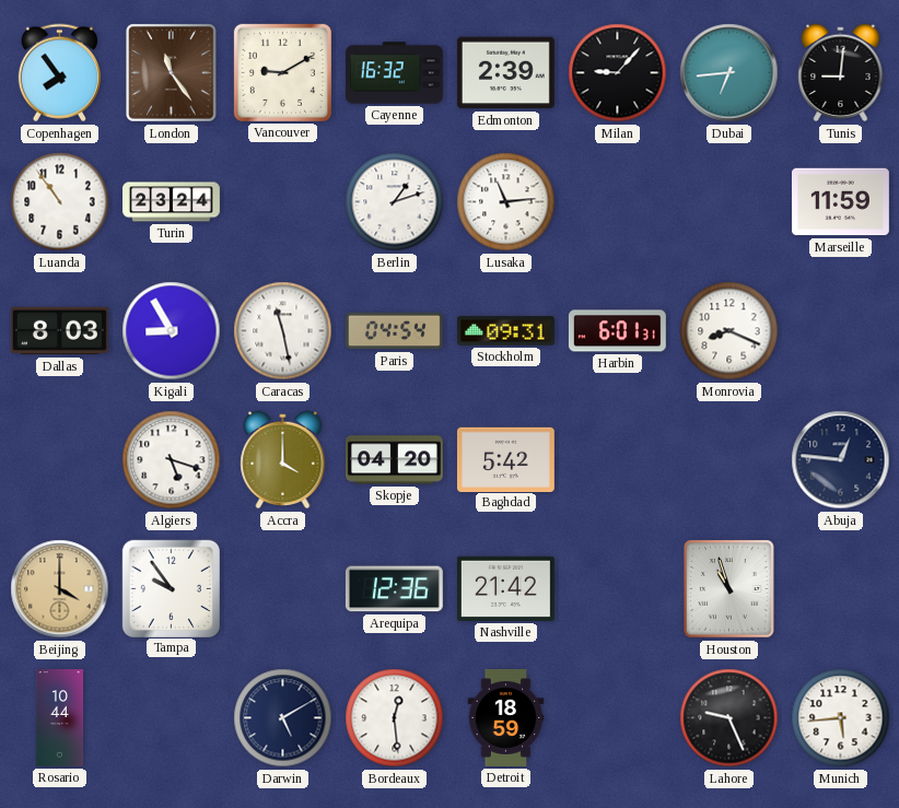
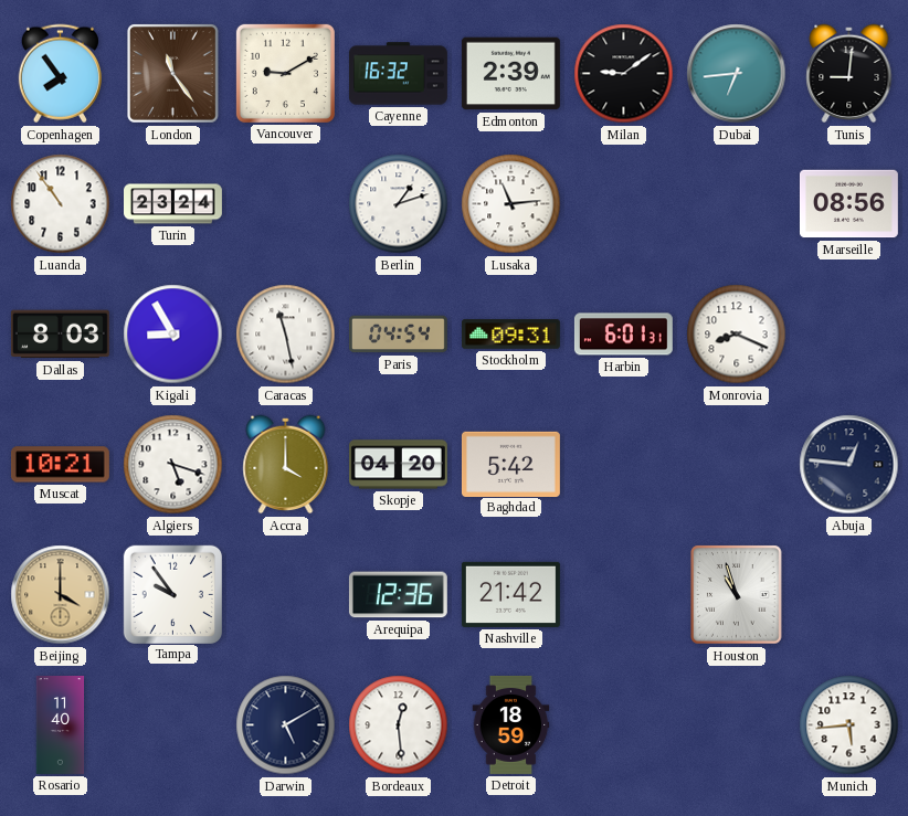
Milan: 9:07 -> 9:09
Marseille: 11:59 -> 08:56
Muscat: none -> 10:21
Rosario: 10:44 -> 11:40
Lahore: 9:26 -> none
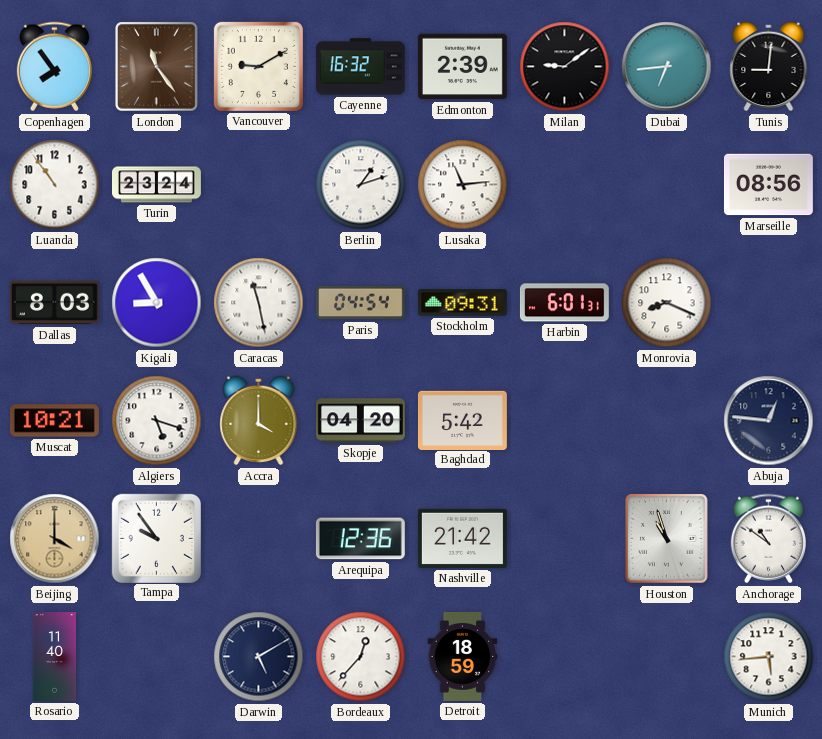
Anchorage: none -> 10:51
Bordeaux: 12:29 -> 12:37
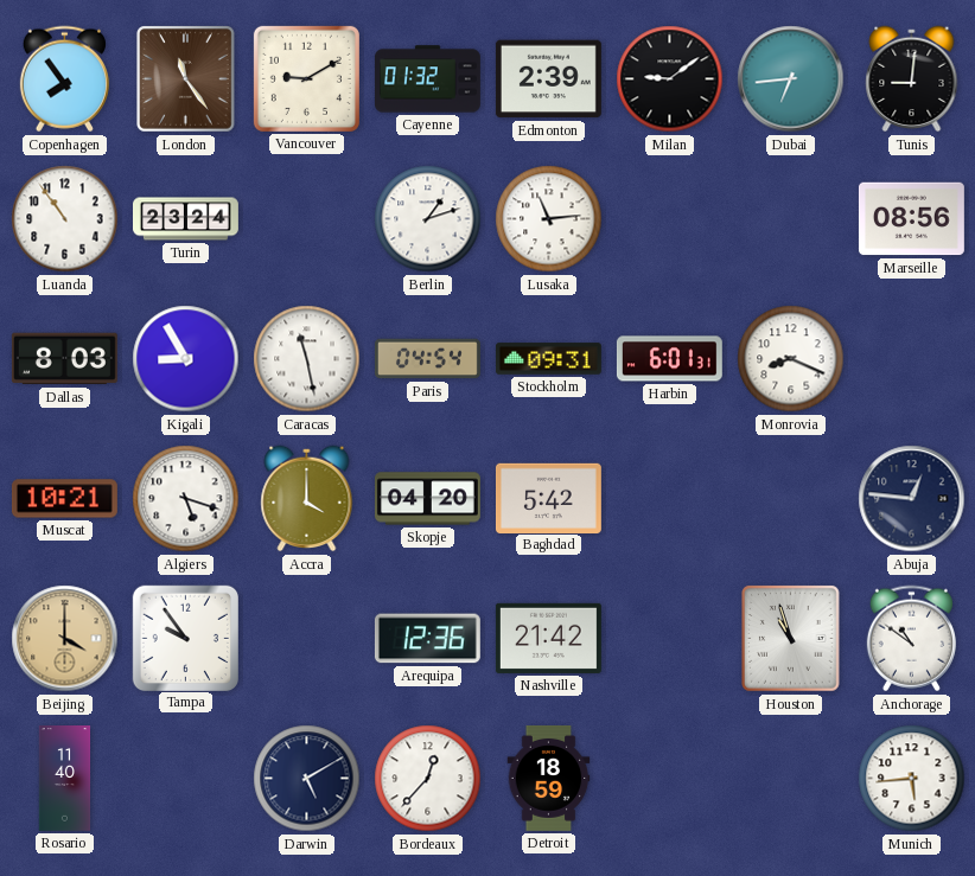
Cayenne: 16:32 -> 01:32
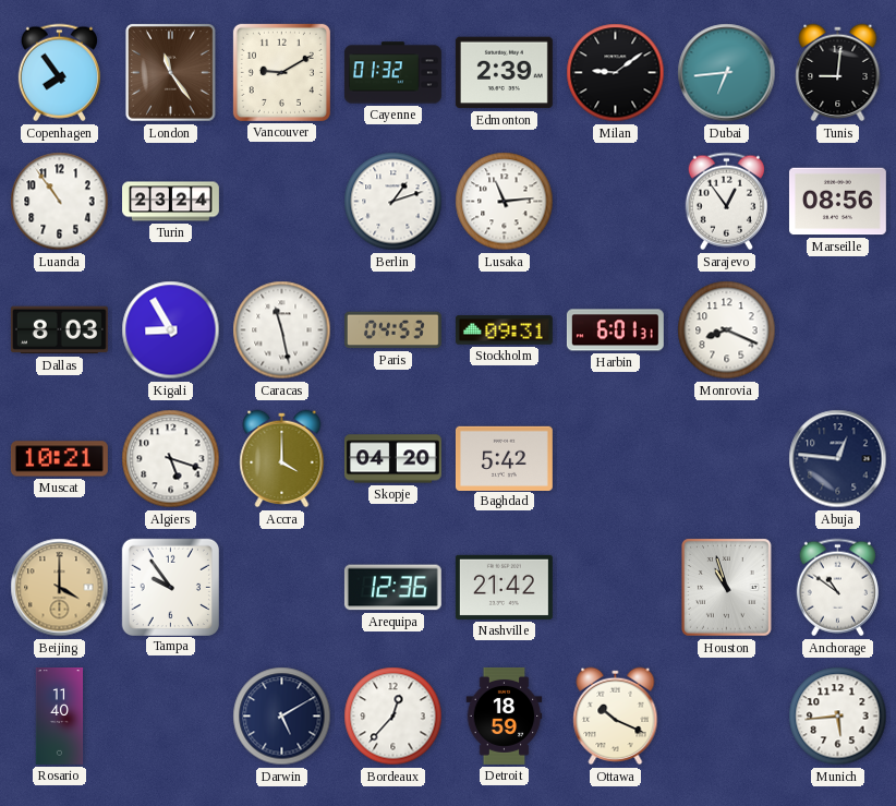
Sarajevo: none -> 12:54
Paris: 04:54 -> 04:53
Ottawa: none -> 10:19
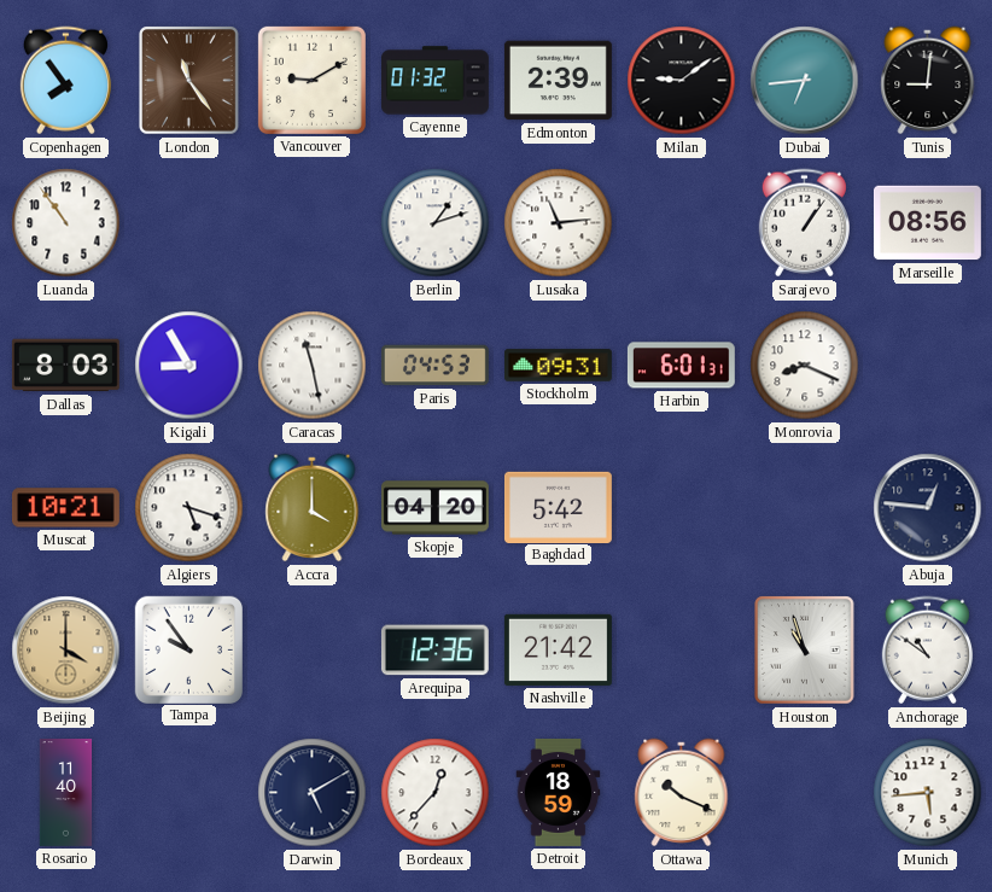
Turin: 23:24 -> none
Sarajevo: 12:54 -> 1:06
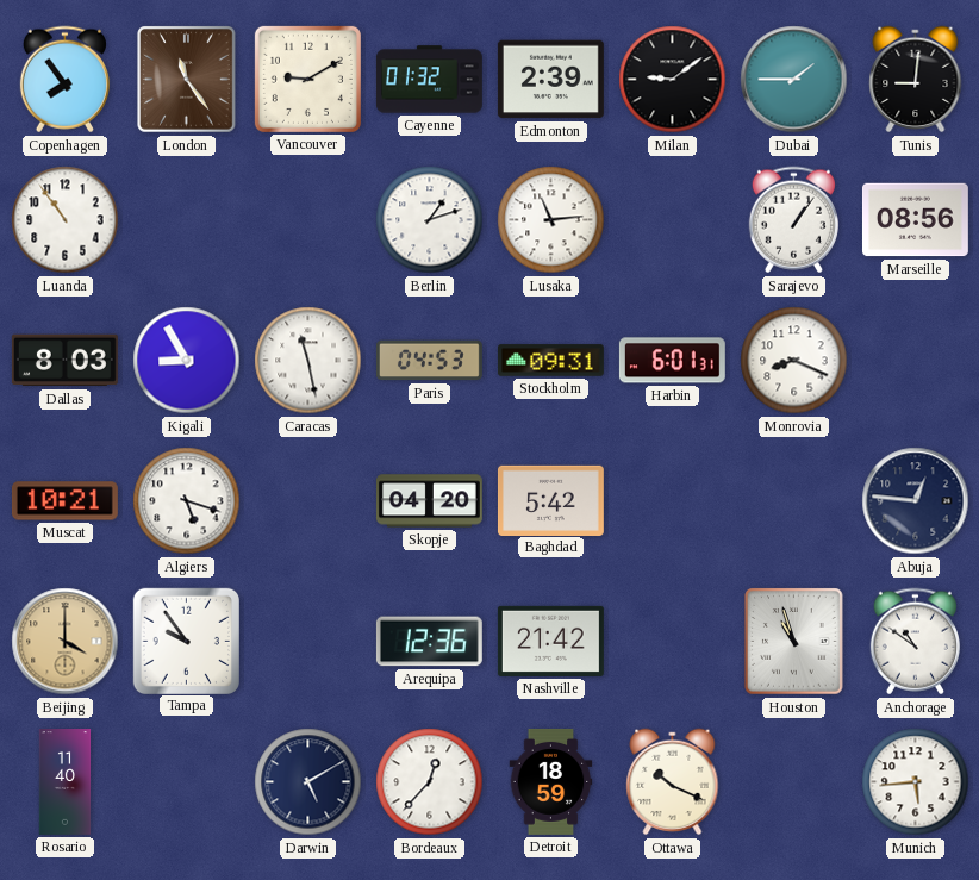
Dubai: 6:44 -> 1:45
Accra: 4:00 -> none
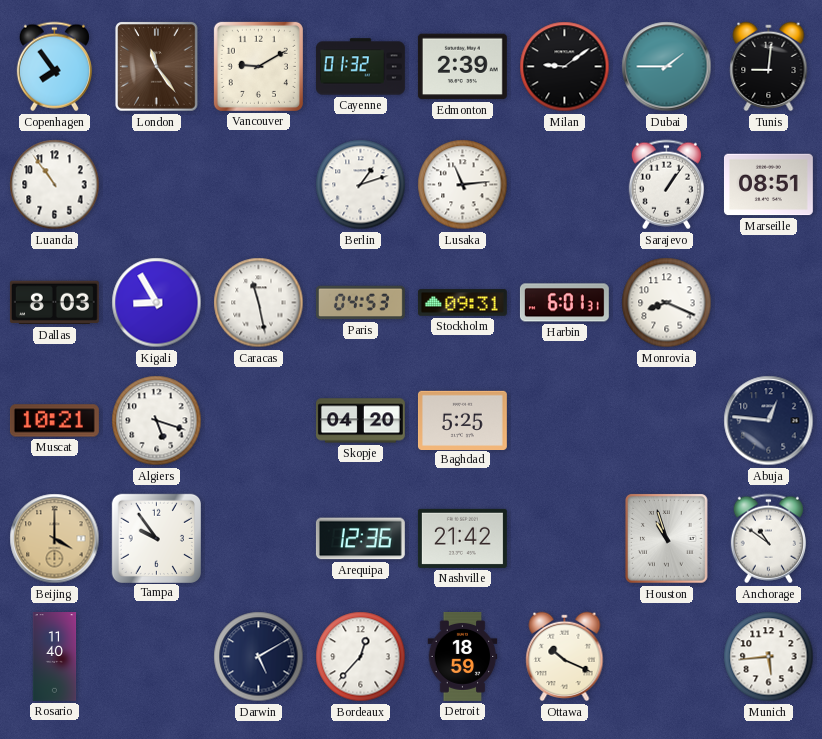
Marseille: 08:56 -> 08:51
Baghdad: 5:42 -> 5:25
